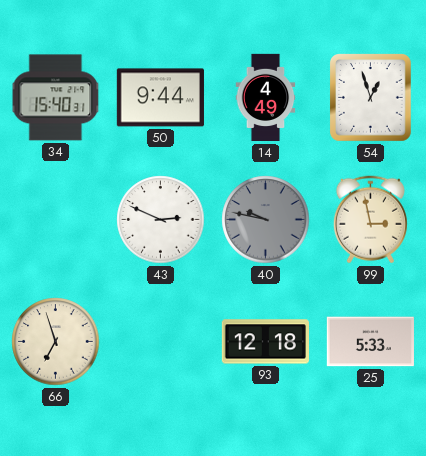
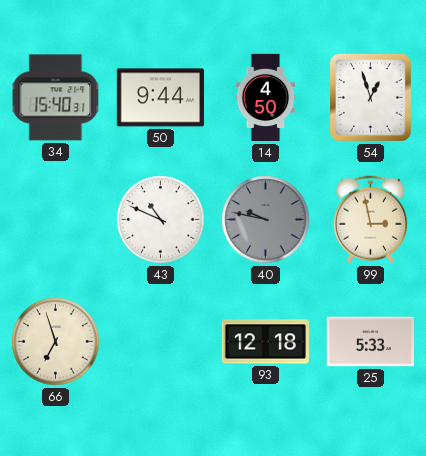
14: 4:49 -> 4:50
43: 2:49 -> 10:49
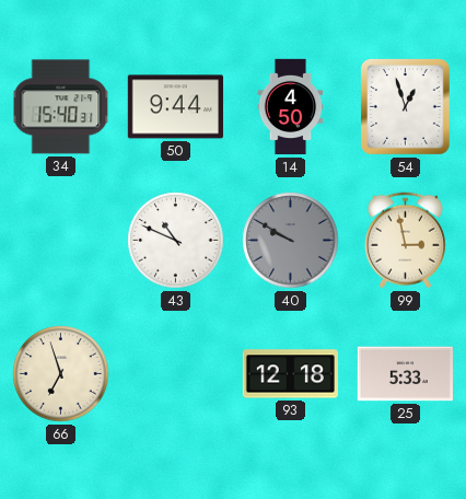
40: 9:47 -> 9:50
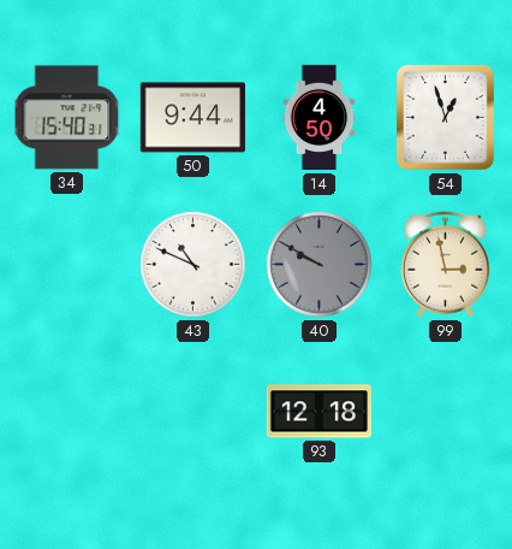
66: 6:57 -> none
25: 5:33 -> none
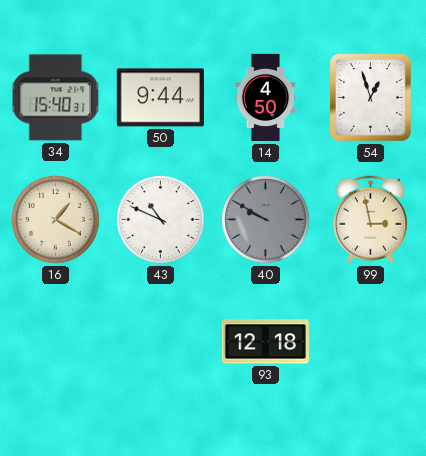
16: none -> 1:20
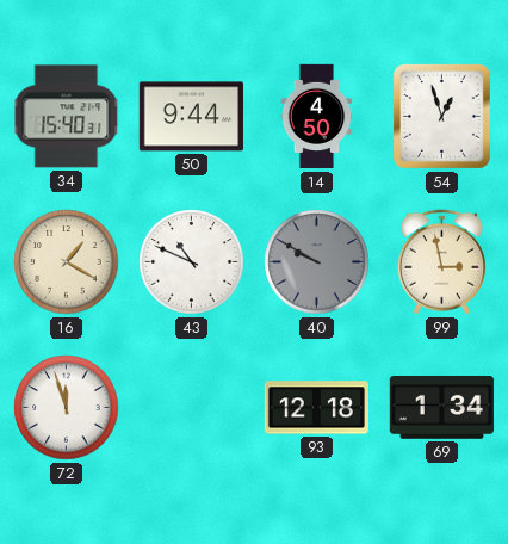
72: none -> 11:57
69: none -> 1:34
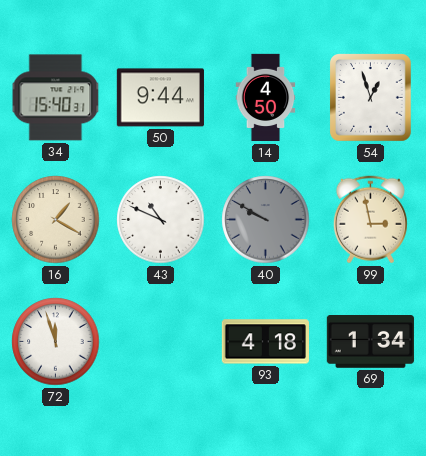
93: 12:18 -> 4:18
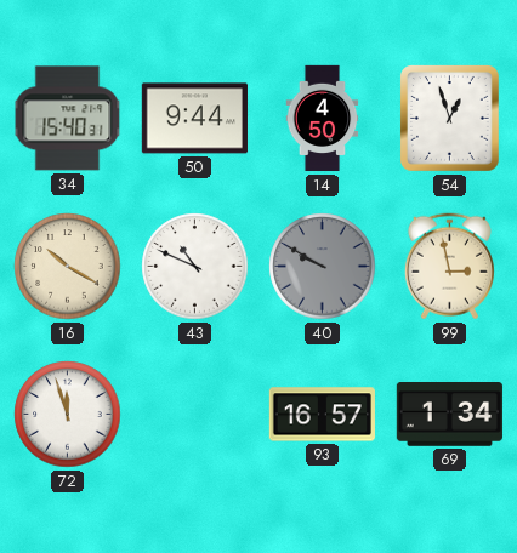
16: 1:20 -> 10:20
93: 4:18 -> 16:57
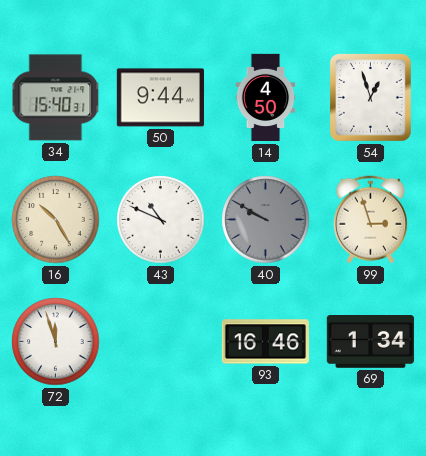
16: 10:20 -> 10:25
99: 2:58 -> 2:57
93: 16:57 -> 16:46
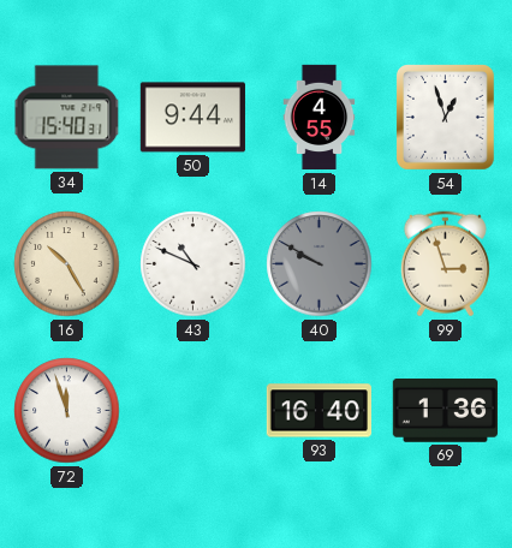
14: 4:50 -> 4:55
93: 16:46 -> 16:40
69: 1:34 -> 1:36
